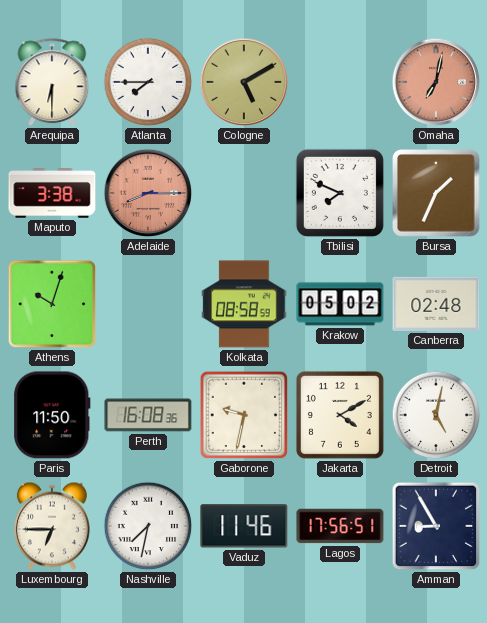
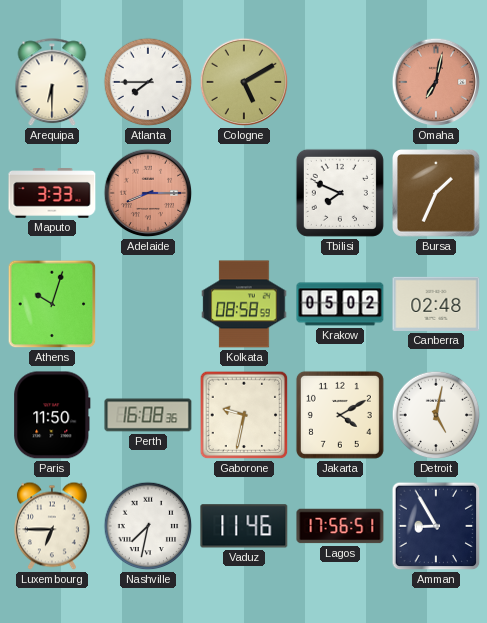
Maputo: 3:38 -> 3:33
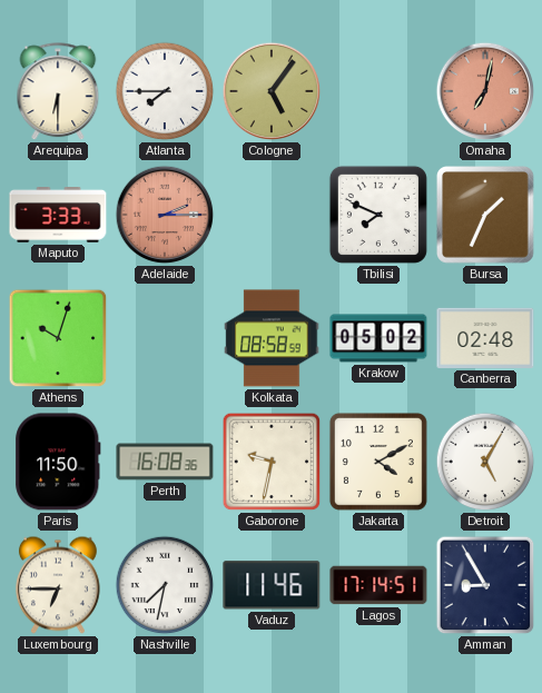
Cologne: 5:10 -> 5:06
Adelaide: 8:15 -> 2:15
Detroit: 5:02 -> 5:05
Lagos: 17:56 -> 17:14
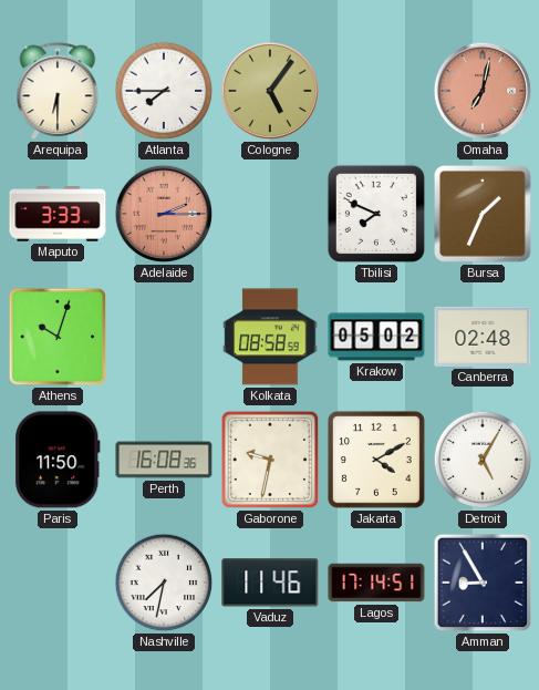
Luxembourg: 6:45 -> none
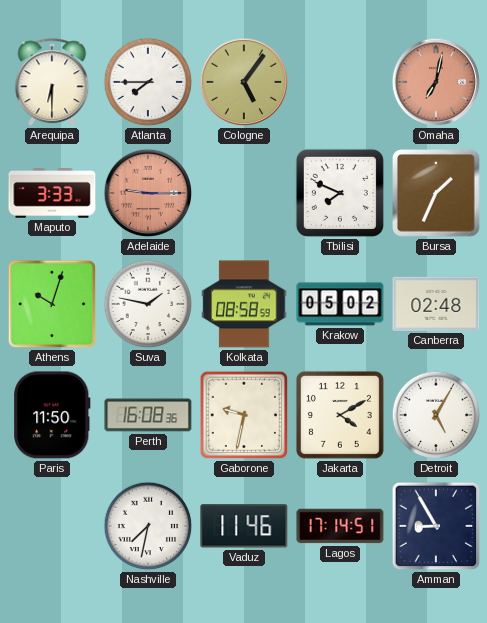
Adelaide: 2:15 -> 9:15
Suva: none -> 1:47
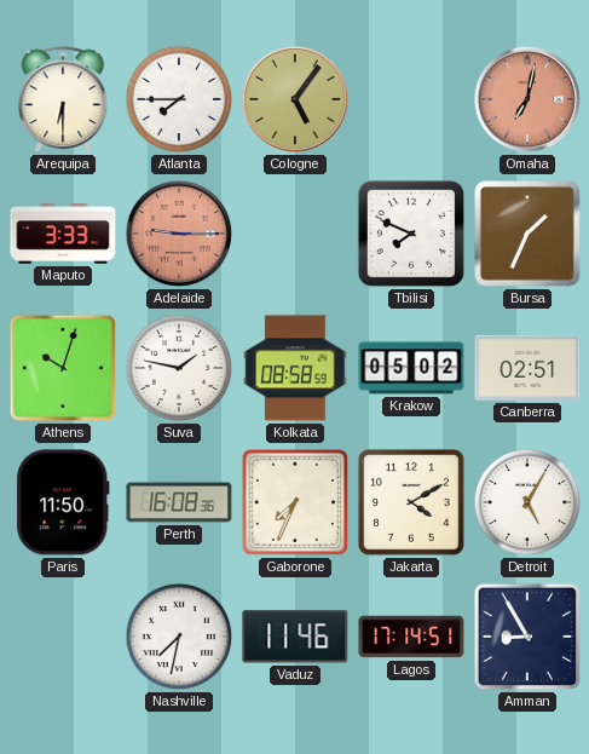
Canberra: 02:48 -> 02:51
Gaborone: 9:32 -> 7:34
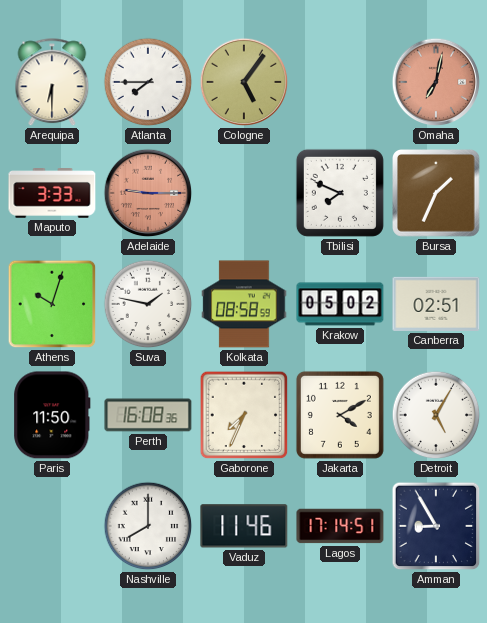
Nashville: 7:32 -> 8:00
